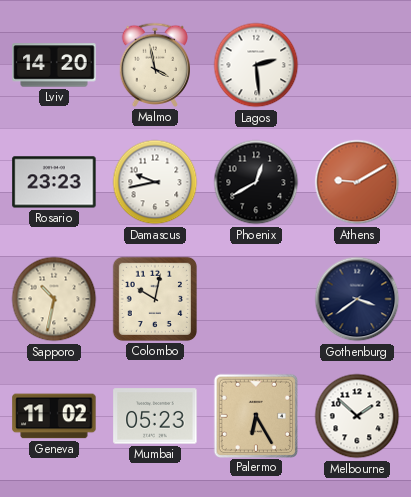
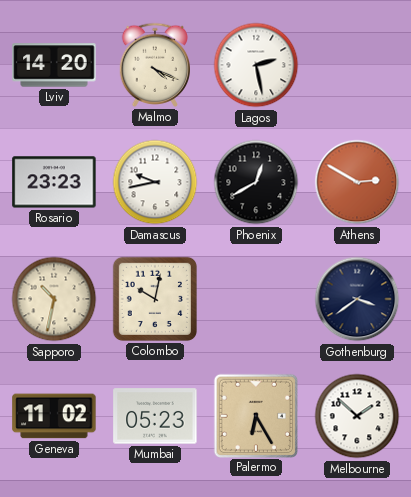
Malmo: 3:58 -> 4:19
Lagos: 2:29 -> 2:28
Athens: 9:10 -> 2:50
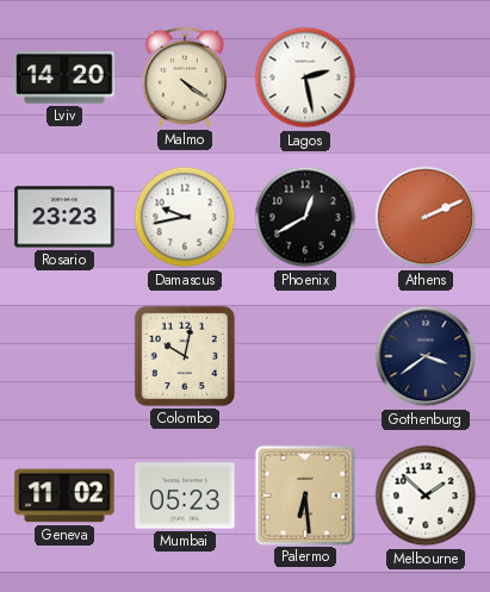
Malmo: 4:19 -> 4:21
Athens: 2:50 -> 2:11
Sapporo: 10:32 -> none
Palermo: 6:25 -> 6:29
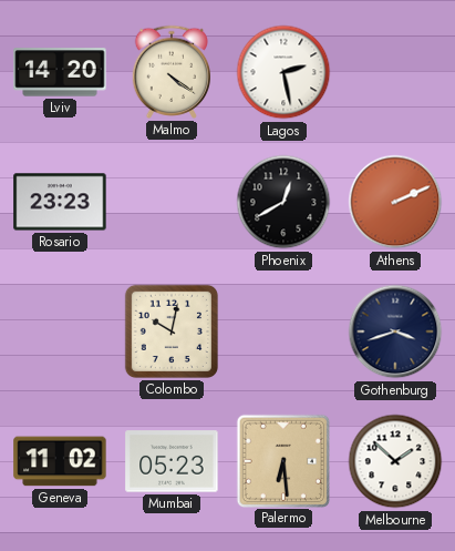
Damascus: 9:43 -> none
Gothenburg: 3:39 -> 3:42
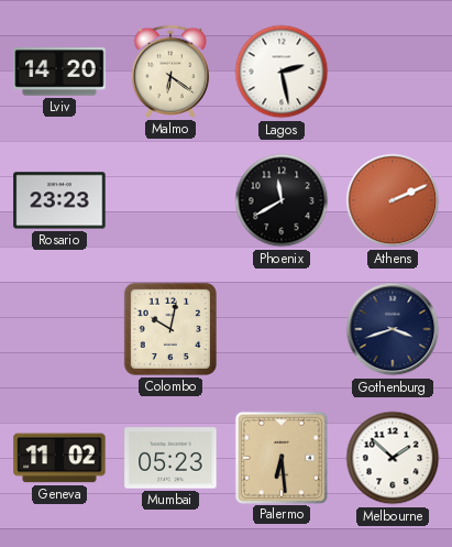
Malmo: 4:21 -> 6:21
Phoenix: 12:40 -> 11:40
